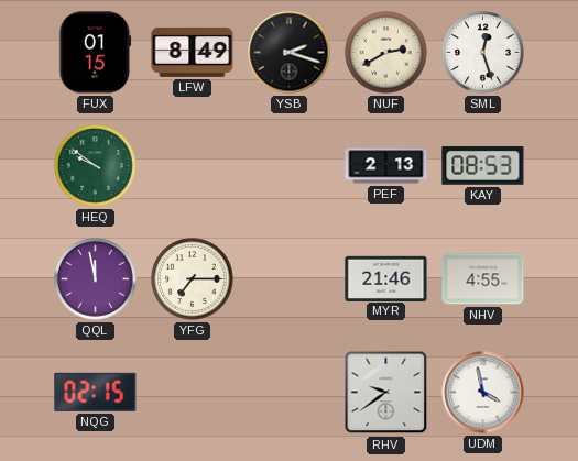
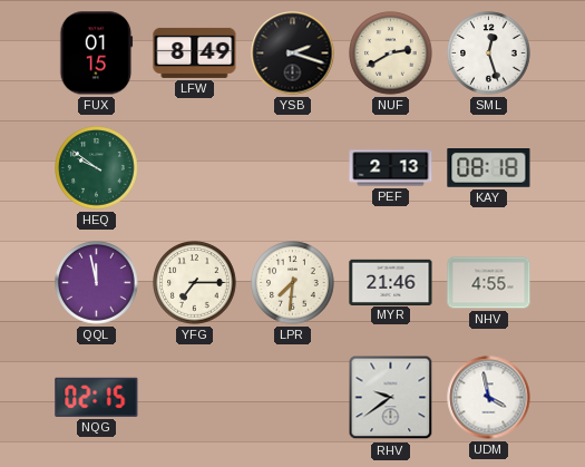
KAY: 08:53 -> 08:18
LPR: none -> 7:31
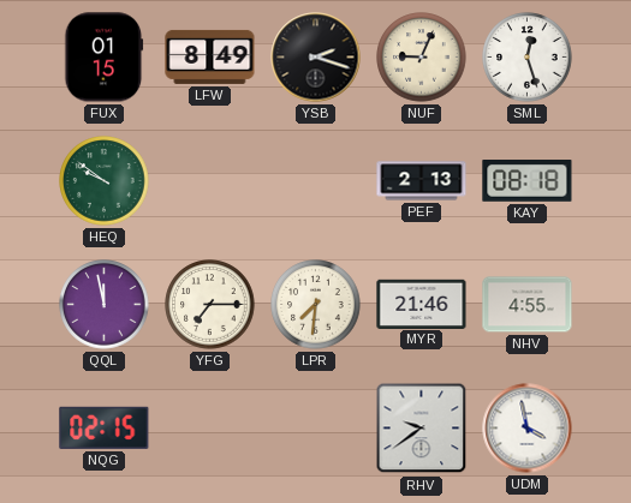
NUF: 2:40 -> 9:04
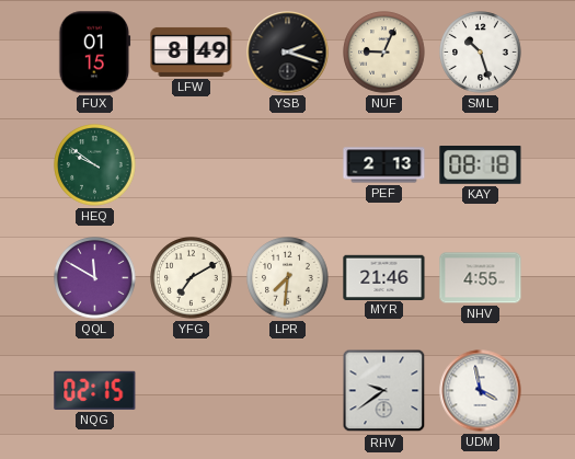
SML: 12:27 -> 10:27
QQL: 11:58 -> 11:50
YFG: 7:15 -> 7:10
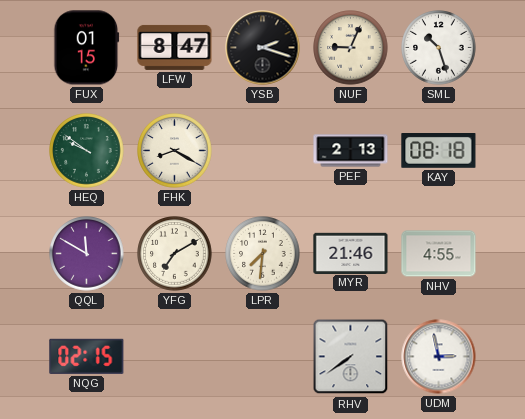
LFW: 8:49 -> 8:47
FHK: none -> 8:20
RHV: 9:39 -> 7:39
UDM: 3:58 -> 2:58
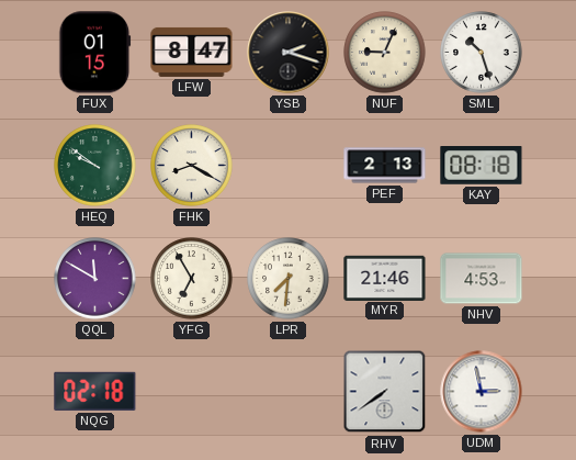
YFG: 7:10 -> 6:55
NHV: 4:55 -> 4:53
NQG: 02:15 -> 02:18
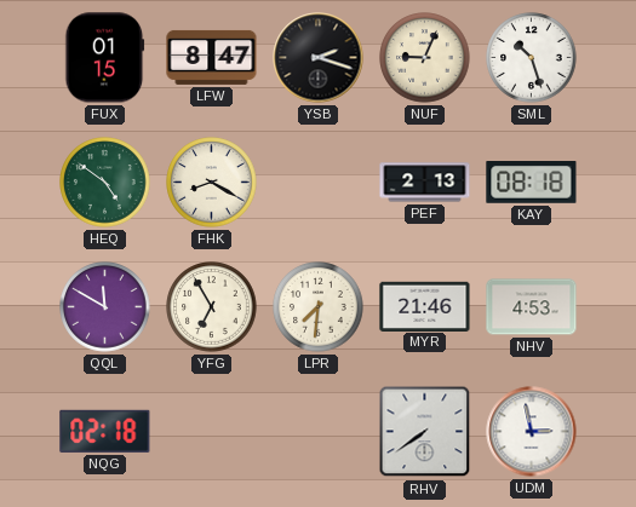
HEQ: 9:51 -> 4:51
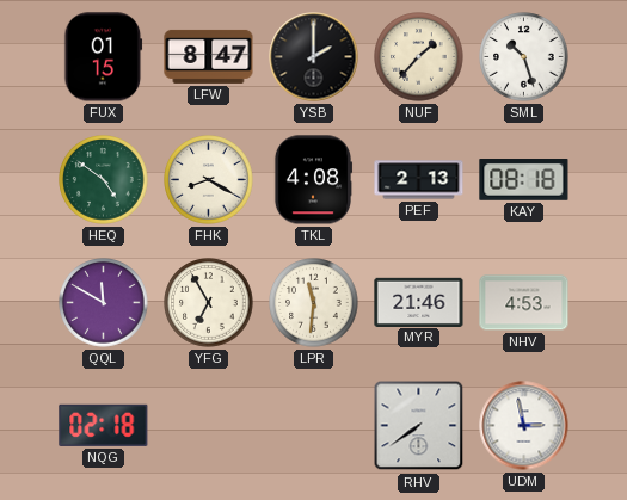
YSB: 2:18 -> 2:00
NUF: 9:04 -> 1:37
TKL: none -> 4:08
LPR: 7:31 -> 11:31
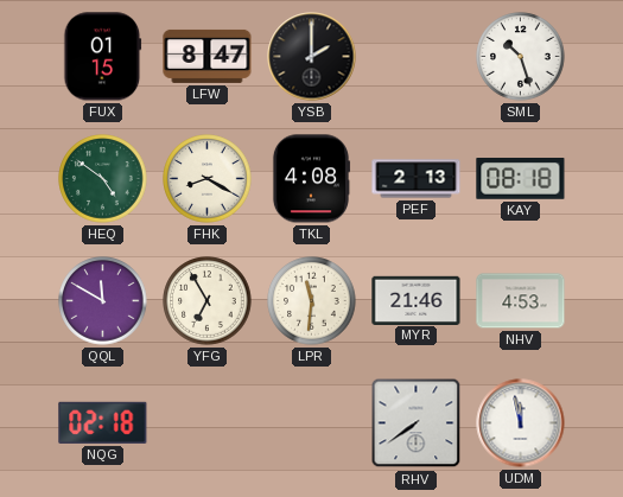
NUF: 1:37 -> none
UDM: 2:58 -> 11:58
